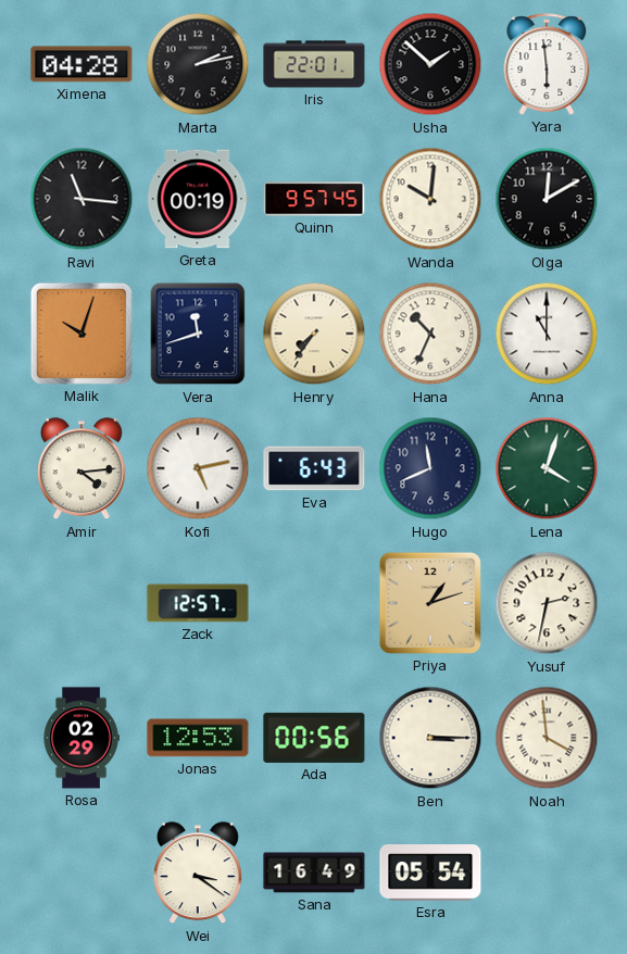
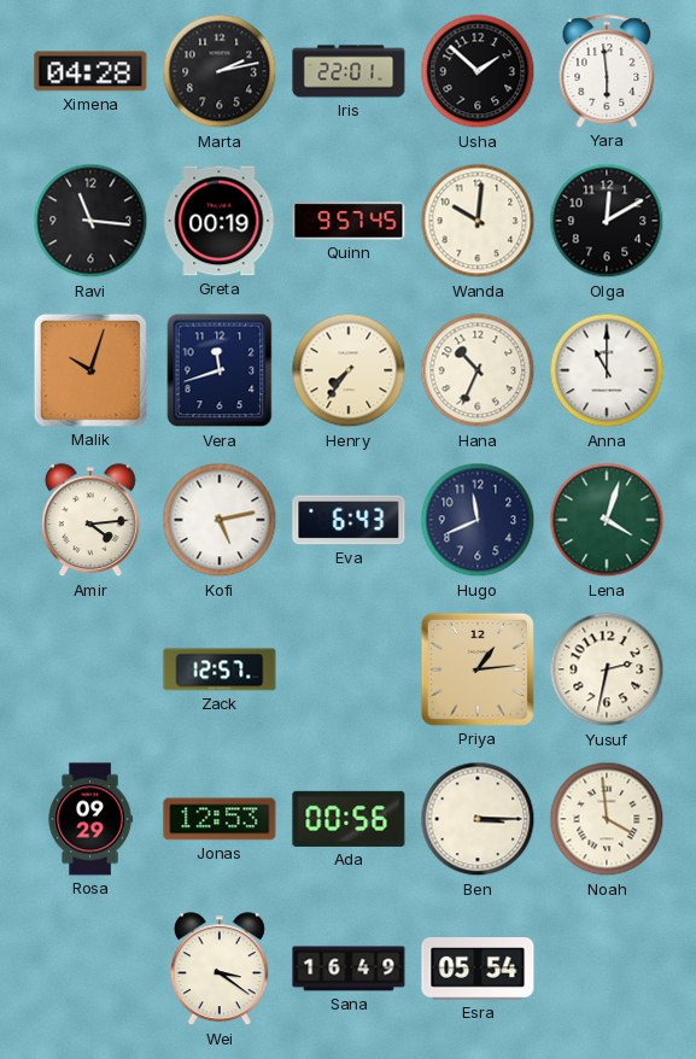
Priya: 1:12 -> 1:14
Rosa: 02:29 -> 09:29
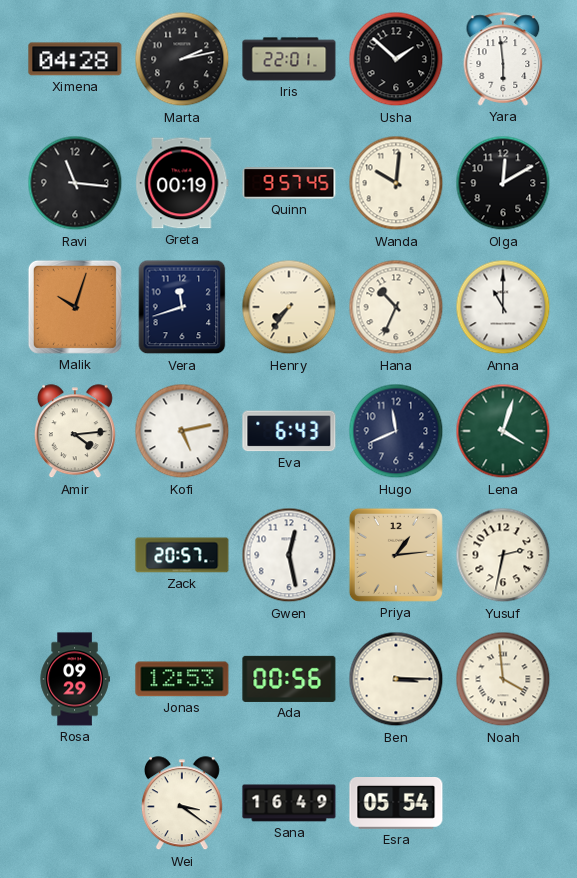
Zack: 12:57 -> 20:57
Gwen: none -> 12:28
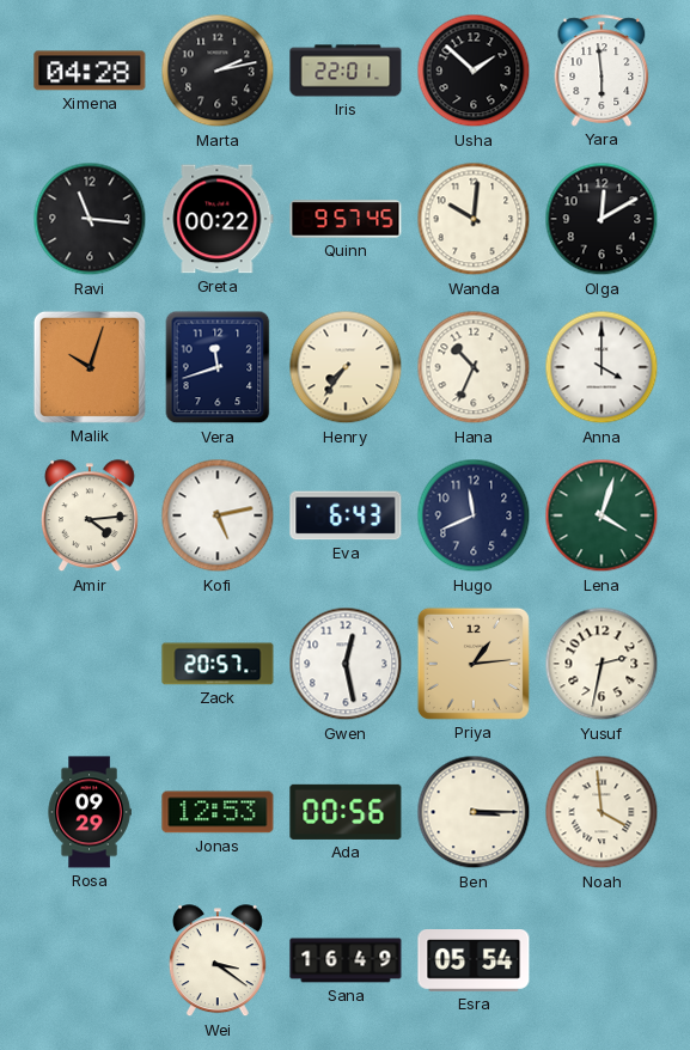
Greta: 00:19 -> 00:22
Anna: 11:00 -> 4:00
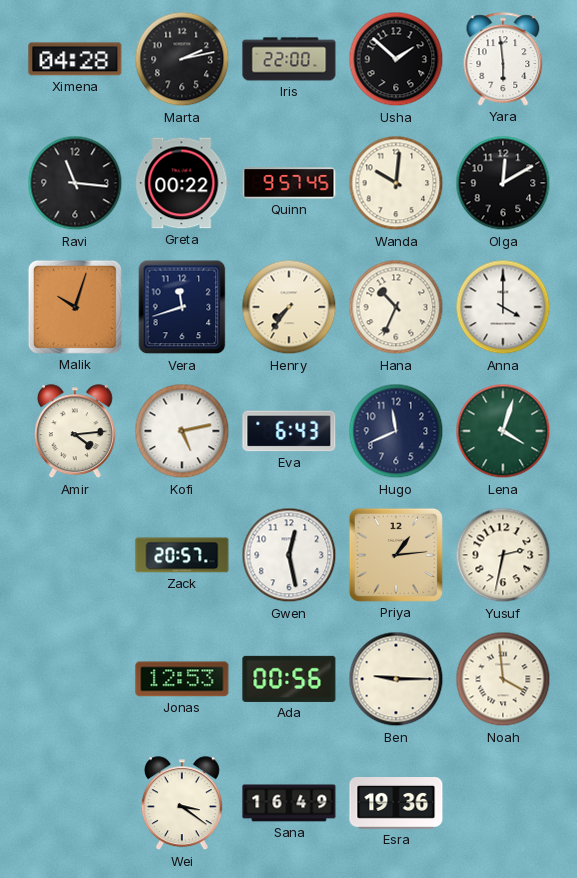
Iris: 22:01 -> 22:00
Rosa: 09:29 -> none
Ben: 3:15 -> 9:15
Esra: 05:54 -> 19:36
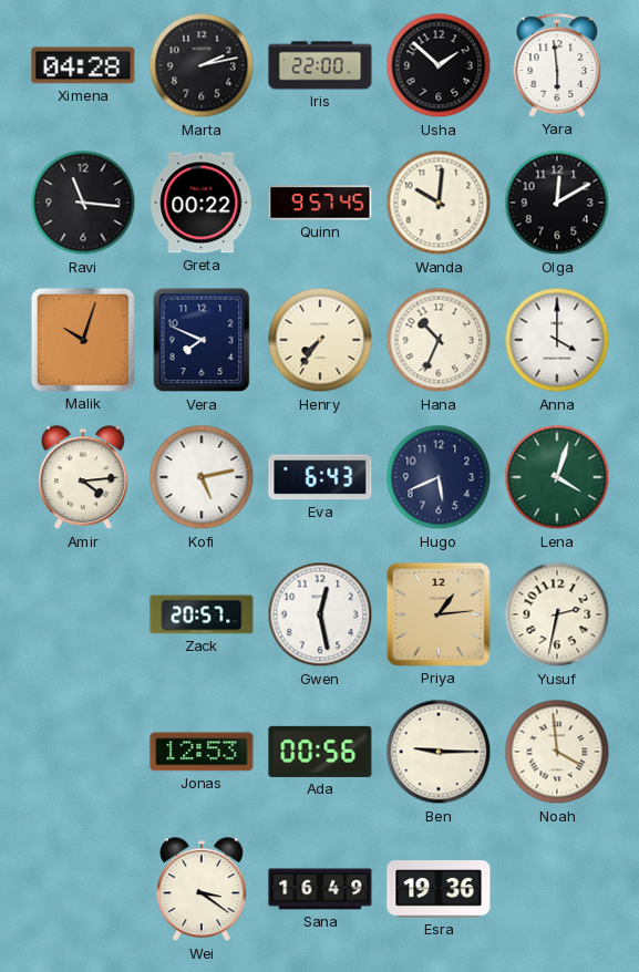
Vera: 11:42 -> 7:49
Hugo: 11:41 -> 5:41
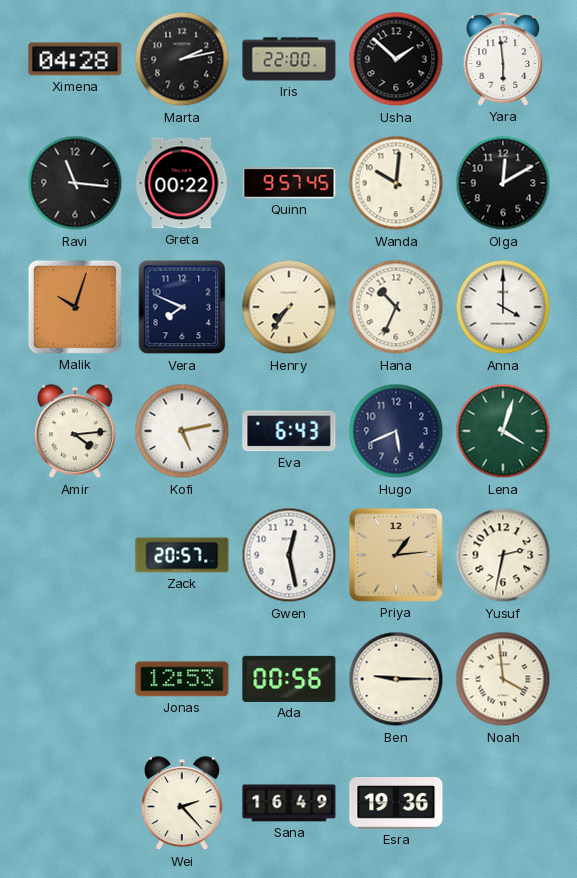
Wei: 3:21 -> 2:23
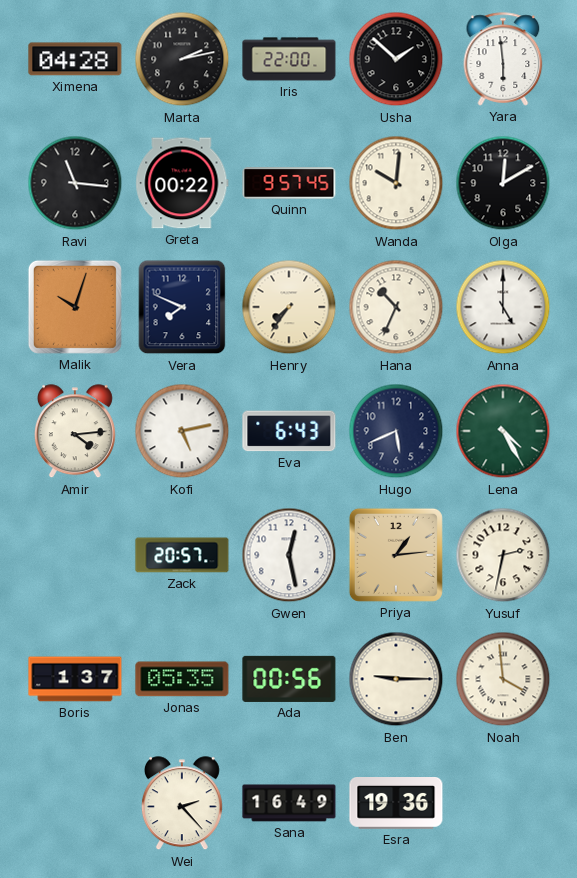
Anna: 4:00 -> 5:00
Lena: 4:03 -> 4:25
Boris: none -> 1:37
Jonas: 12:53 -> 05:35
